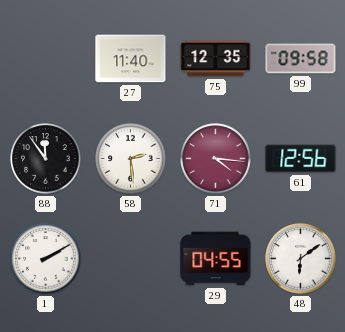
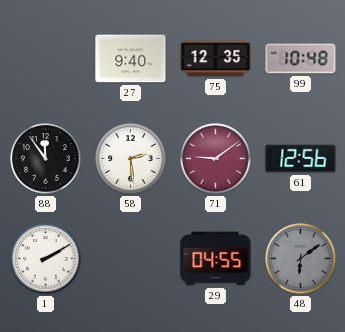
27: 11:40 -> 9:40
99: 09:58 -> 10:48
71: 4:16 -> 9:09
48 dial: white -> grey
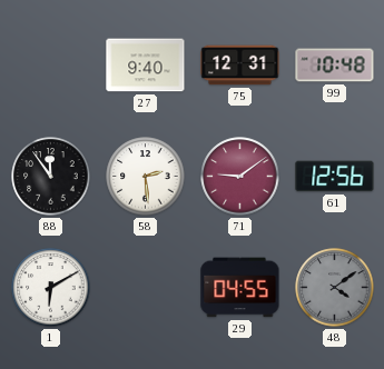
75: 12:35 -> 12:31
1: 2:10 -> 6:10
48: 6:09 -> 4:09
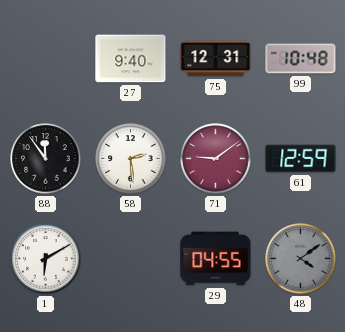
61: 12:56 -> 12:59
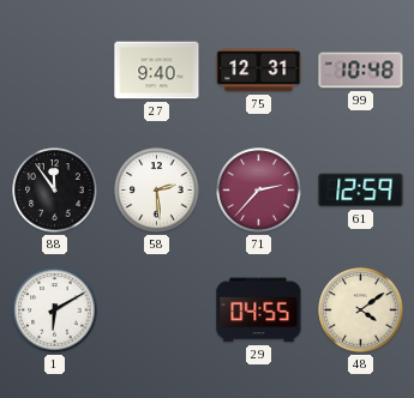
71: 9:09 -> 2:37
48 dial: grey -> cream
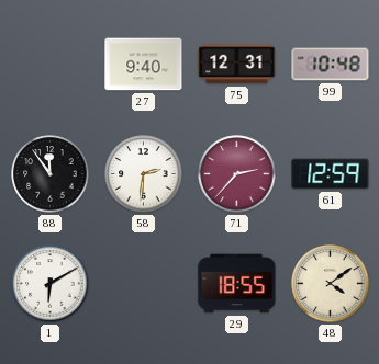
58: 2:29 -> 2:31
29: 04:55 -> 18:55
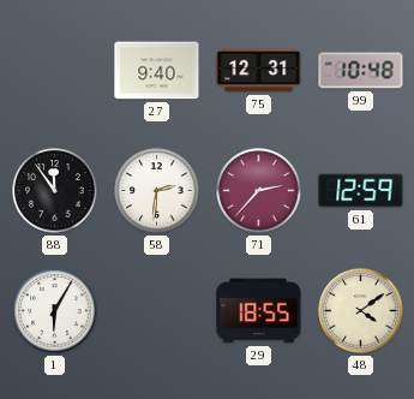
1: 6:10 -> 6:05
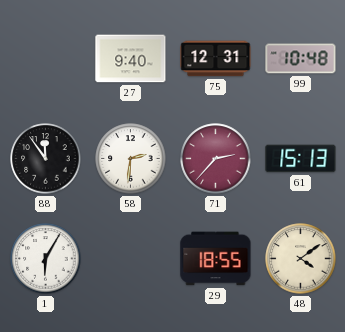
61: 12:59 -> 15:13
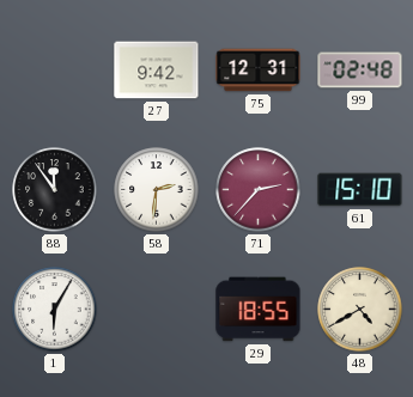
27: 9:40 -> 9:42
99: 10:48 -> 02:48
61: 15:13 -> 15:10
48: 4:09 -> 4:40
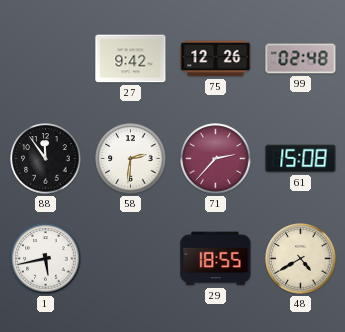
75: 12:31 -> 12:26
61: 15:10 -> 15:08
1: 6:05 -> 5:43
